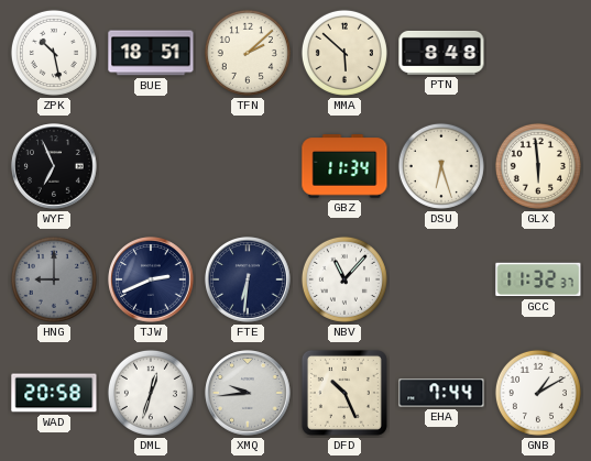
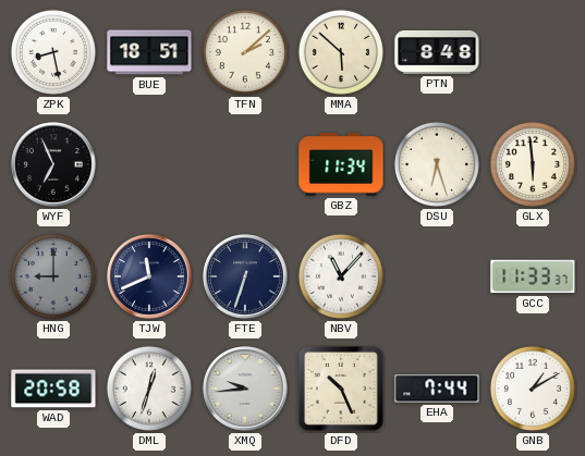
ZPK: 10:28 -> 8:28
TJW: 2:41 -> 11:41
FTE: 6:31 -> 6:33
GCC: 11:32 -> 11:33
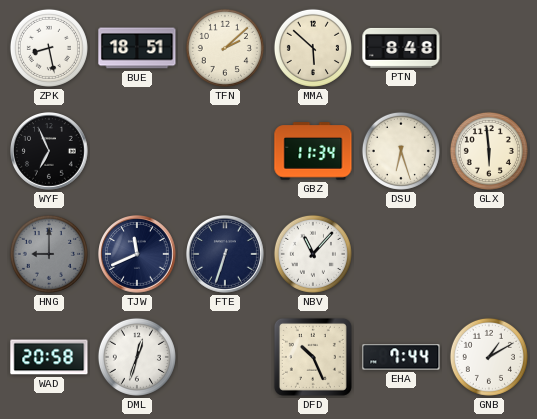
GCC: 11:33 -> none
XMQ: 9:44 -> none
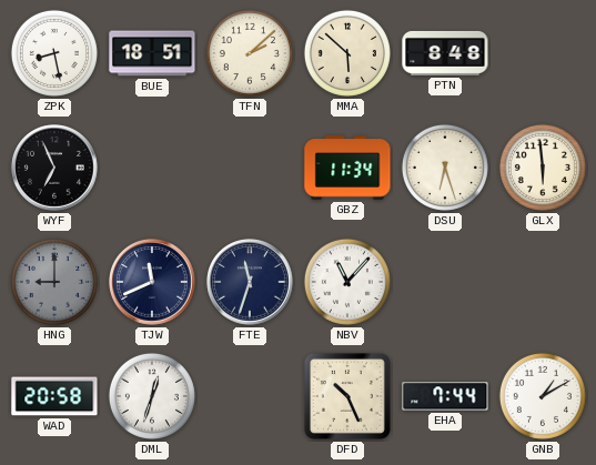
FTE: 6:33 -> 11:33
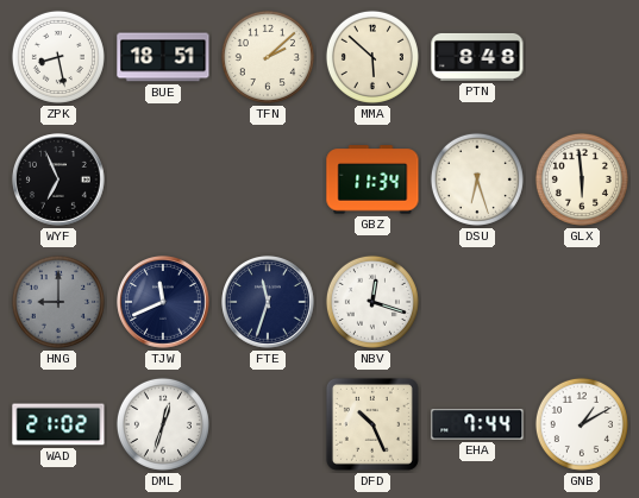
NBV: 11:07 -> 12:18
WAD: 20:58 -> 21:02
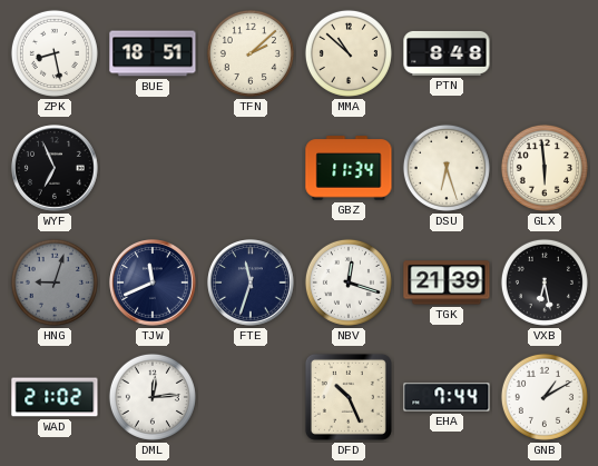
MMA: 5:52 -> 10:52
HNG: 9:00 -> 9:03
TGK: none -> 21:39
VXB: none -> 6:28
DML: 12:33 -> 12:14
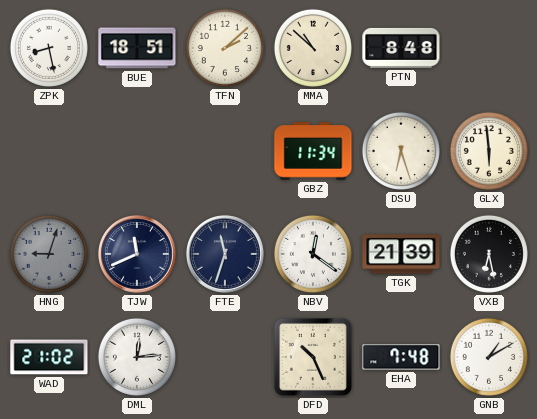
WYF: 6:56 -> none
NBV: 12:18 -> 12:21
EHA: 7:44 -> 7:48
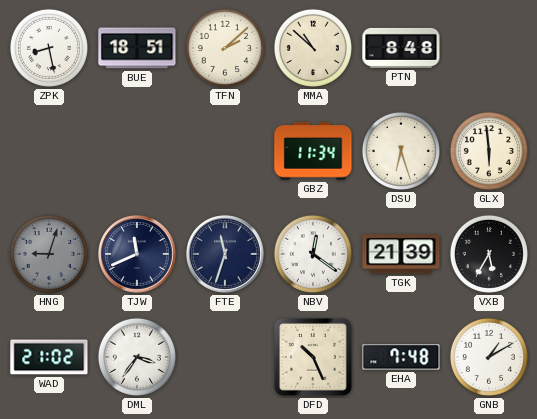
VXB: 6:28 -> 5:35
DML: 12:14 -> 3:36
